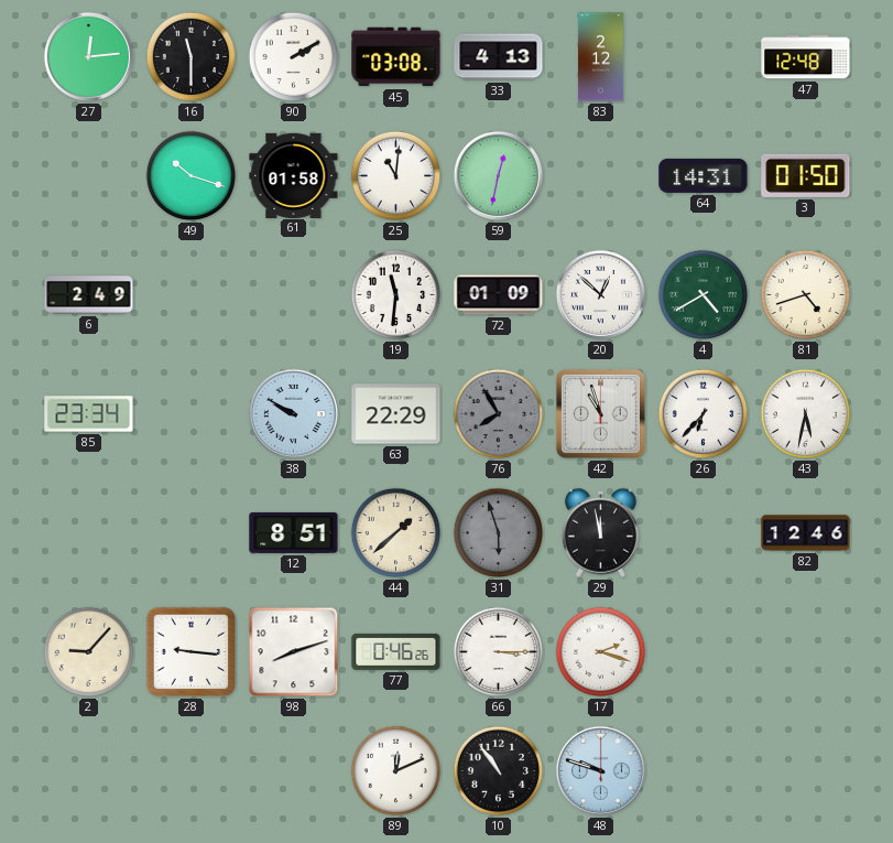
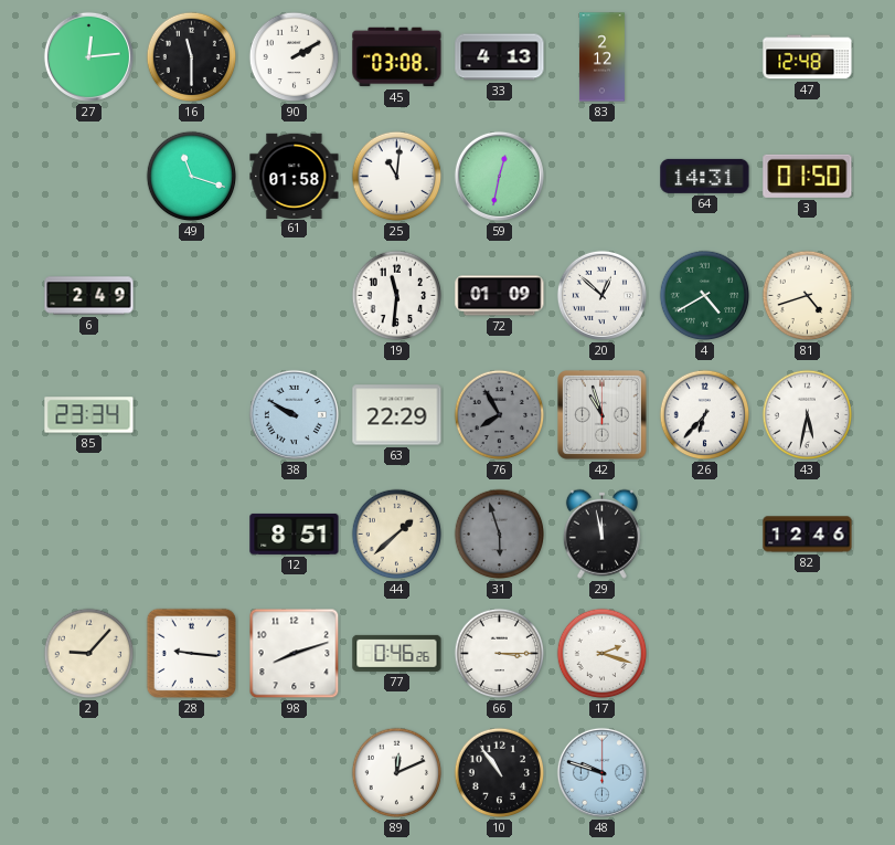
49: 10:18 -> 11:18
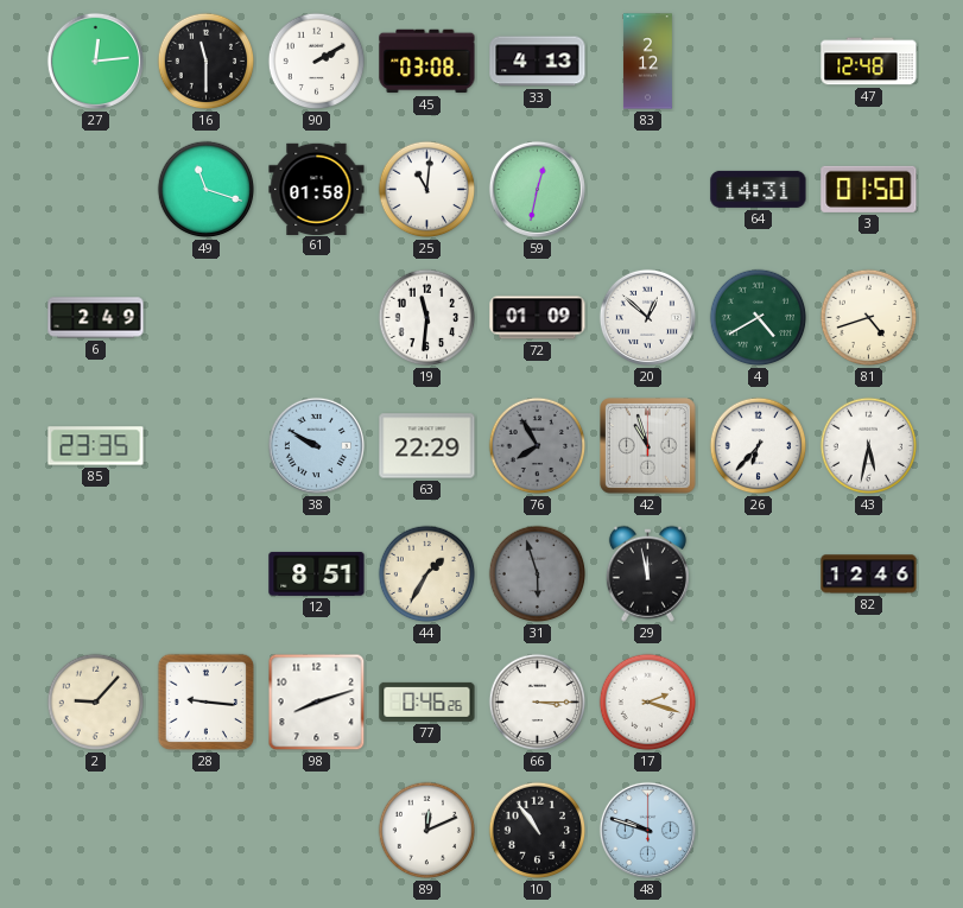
85: 23:34 -> 23:35
44: 1:38 -> 1:35
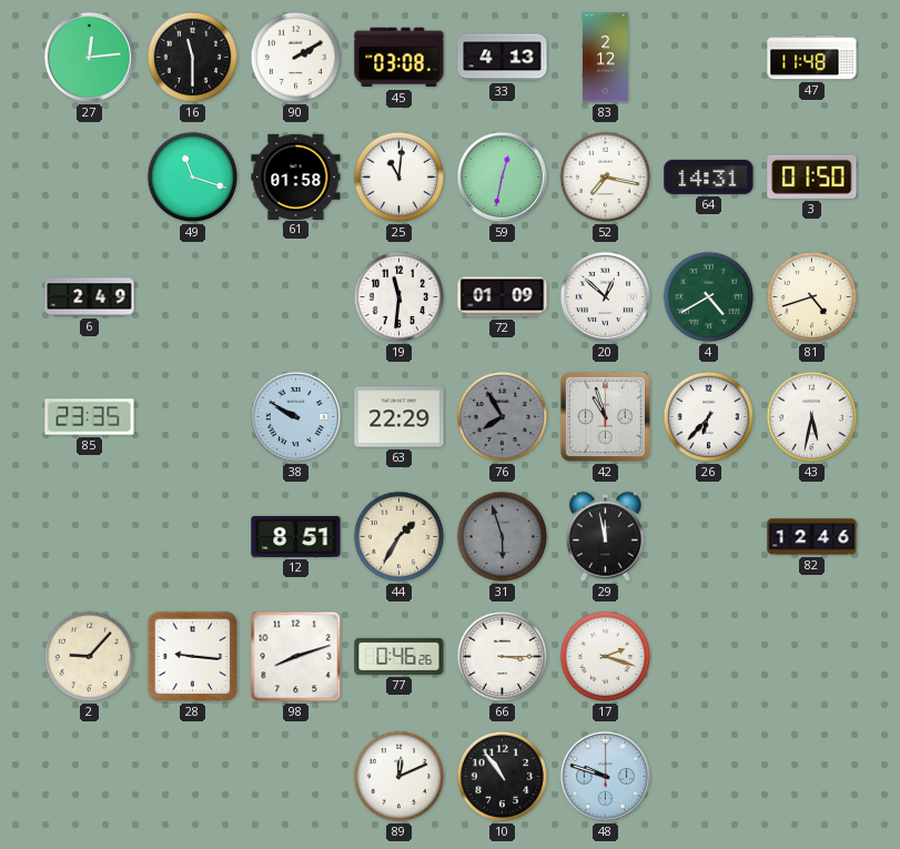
47: 12:48 -> 11:48
52: none -> 7:17
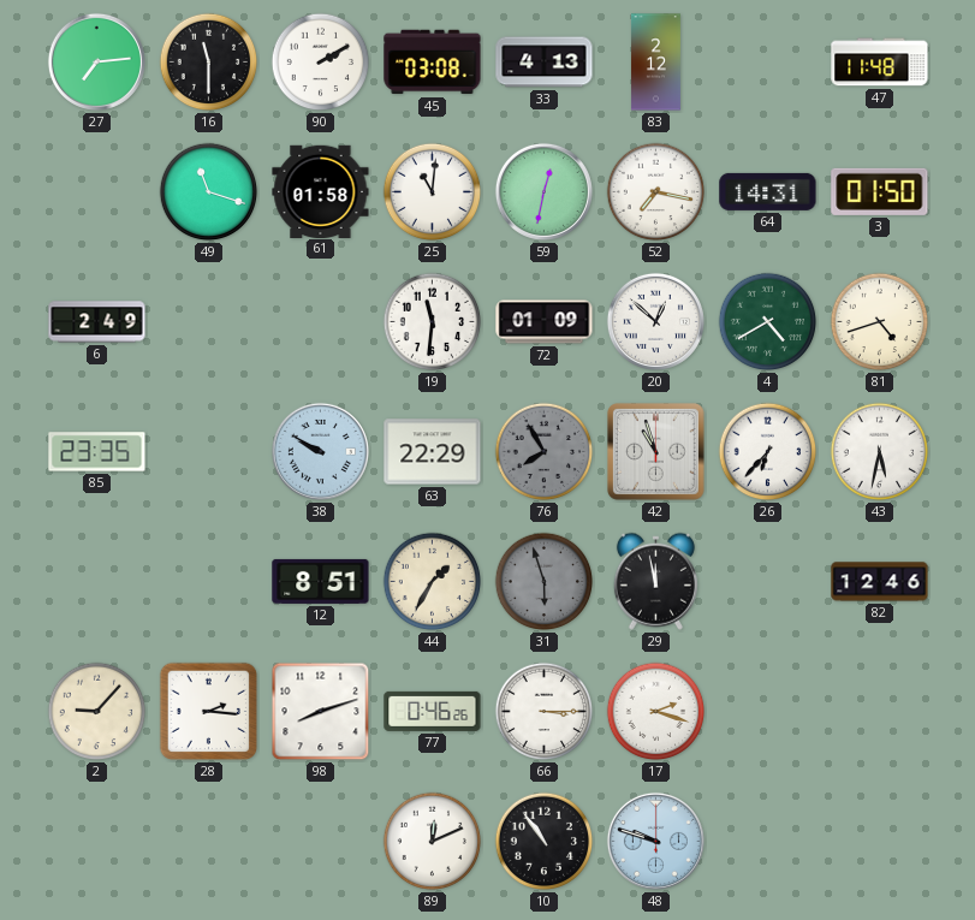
27: 12:14 -> 7:14
28: 9:16 -> 2:16
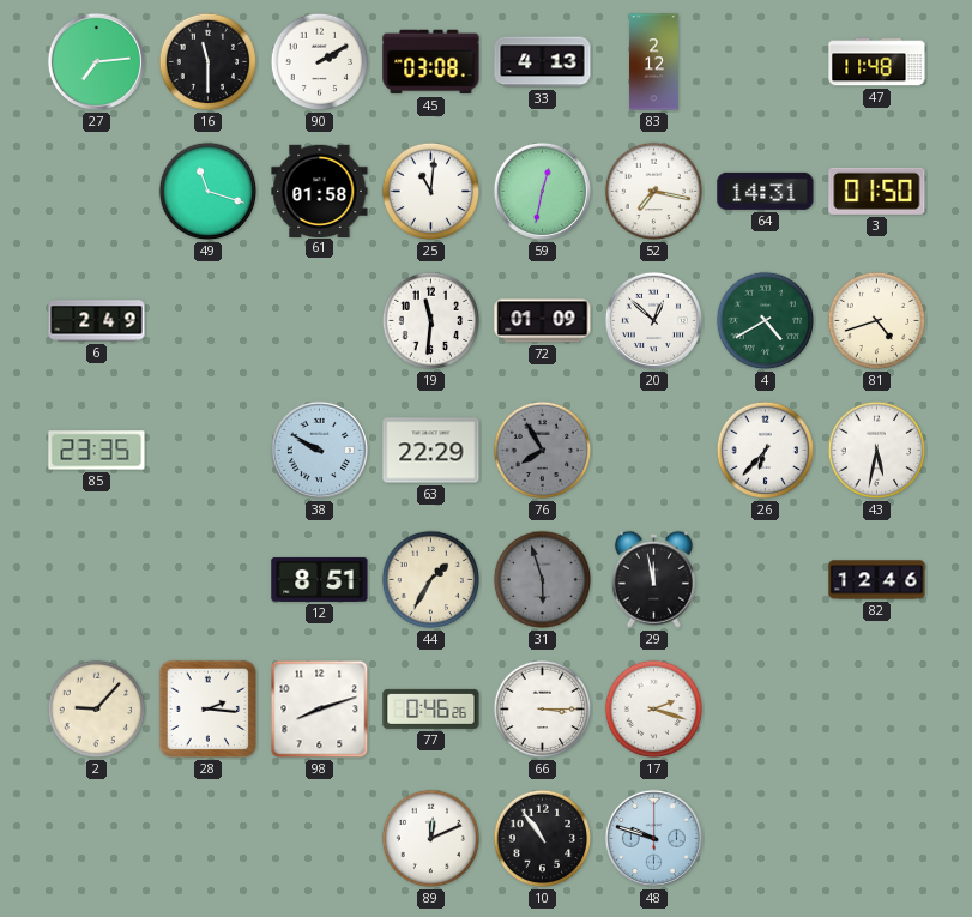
42: 10:57 -> none
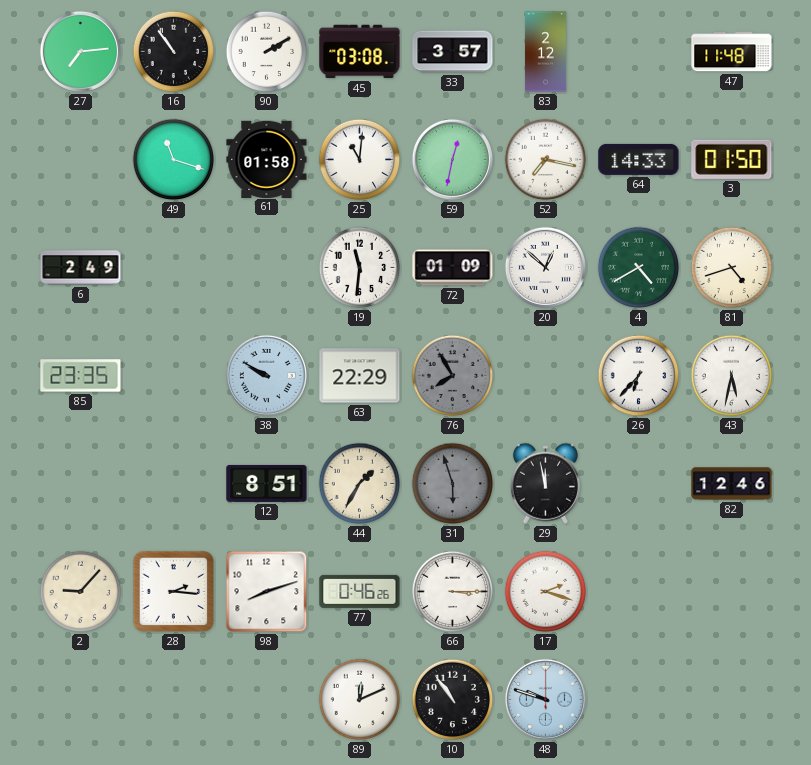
16: 11:30 -> 10:54
33: 4:13 -> 3:57
64: 14:31 -> 14:33
